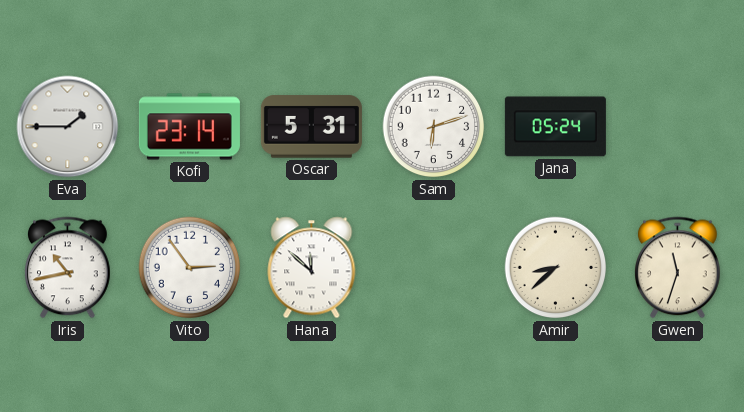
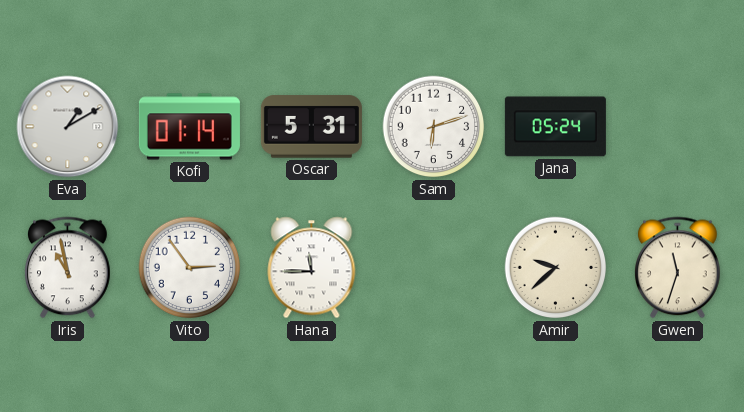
Eva: 1:45 -> 1:10
Kofi: 23:14 -> 01:14
Iris: 10:43 -> 10:58
Hana: 11:52 -> 11:45
Amir: 8:38 -> 9:38
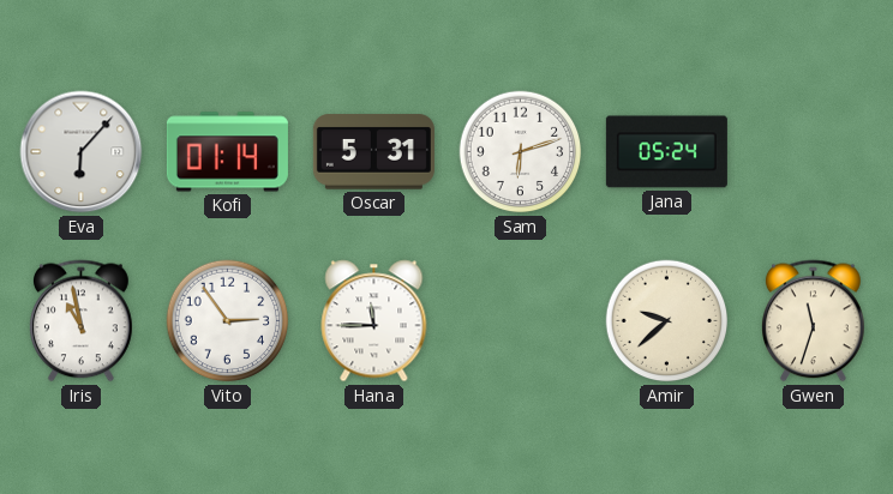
Eva: 1:10 -> 6:07
